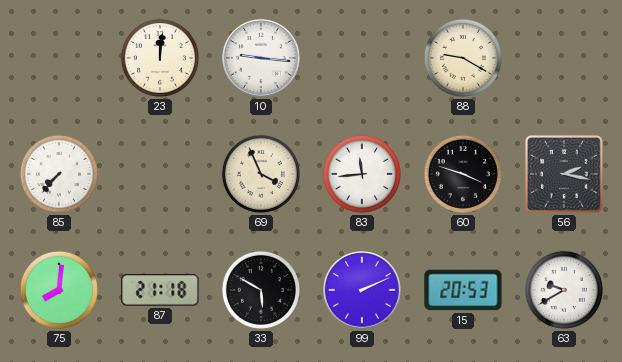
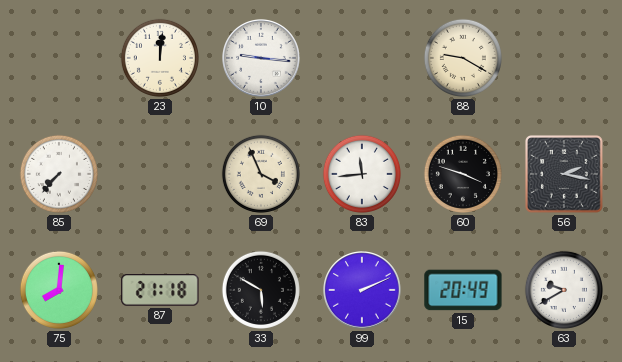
15: 20:53 -> 20:49
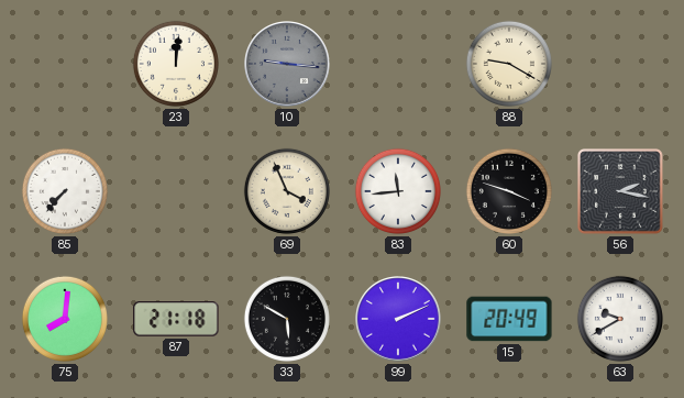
10 dial: white -> grey
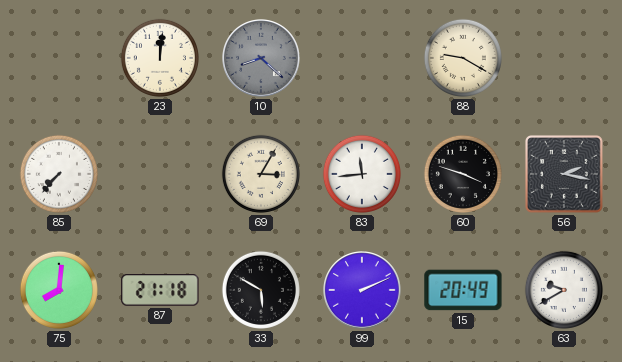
10: 9:16 -> 8:22
69: 3:56 -> 3:05
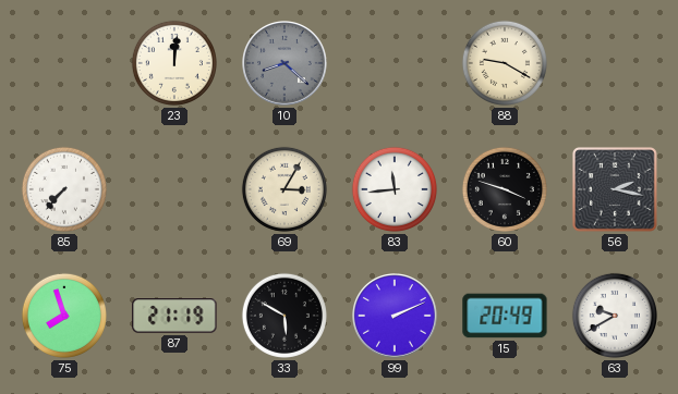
75: 8:01 -> 7:57
87: 21:18 -> 21:19
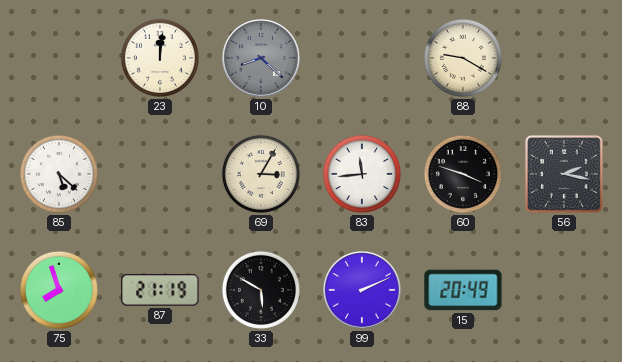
85: 7:37 -> 5:22
63: 9:40 -> none
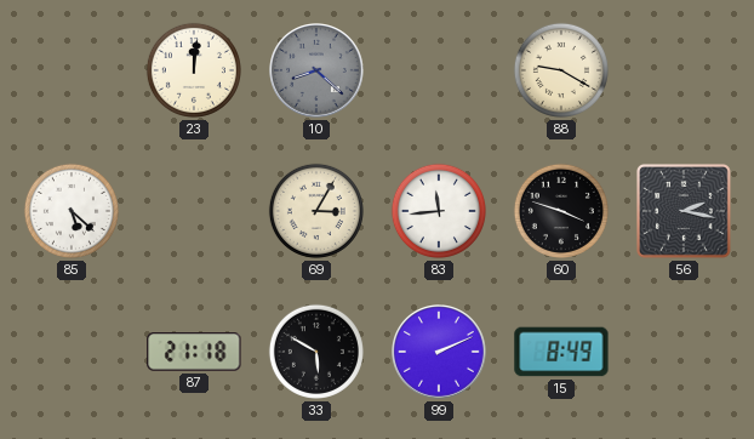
75: 7:57 -> none
87: 21:19 -> 21:18
15: 20:49 -> 8:49
